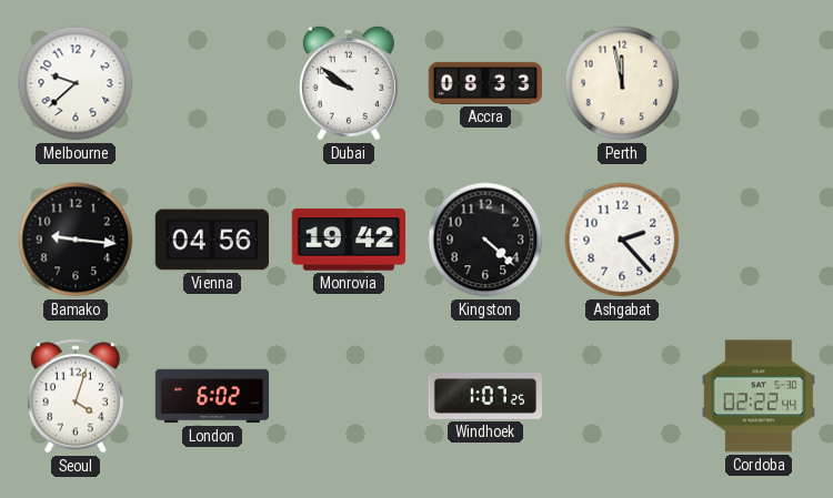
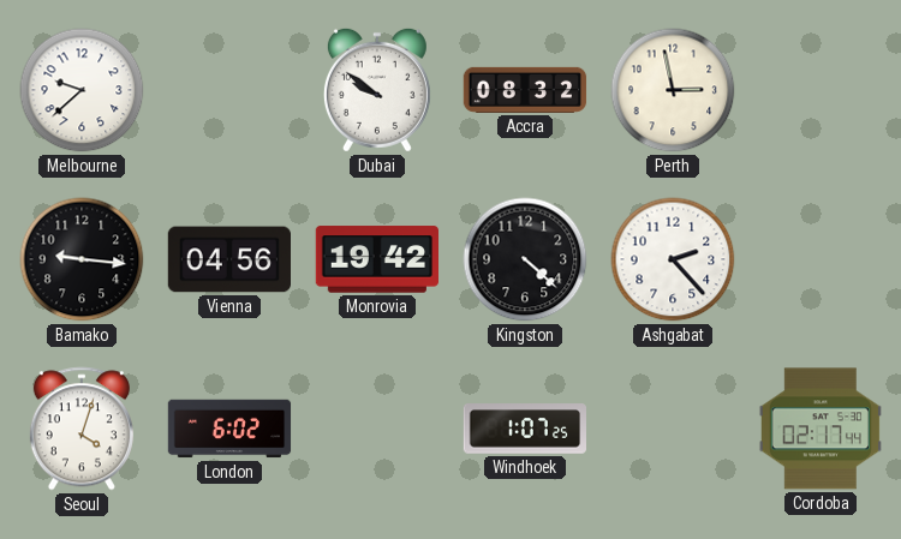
Accra: 08:33 -> 08:32
Perth: 11:58 -> 2:58
Cordoba: 02:22 -> 02:17
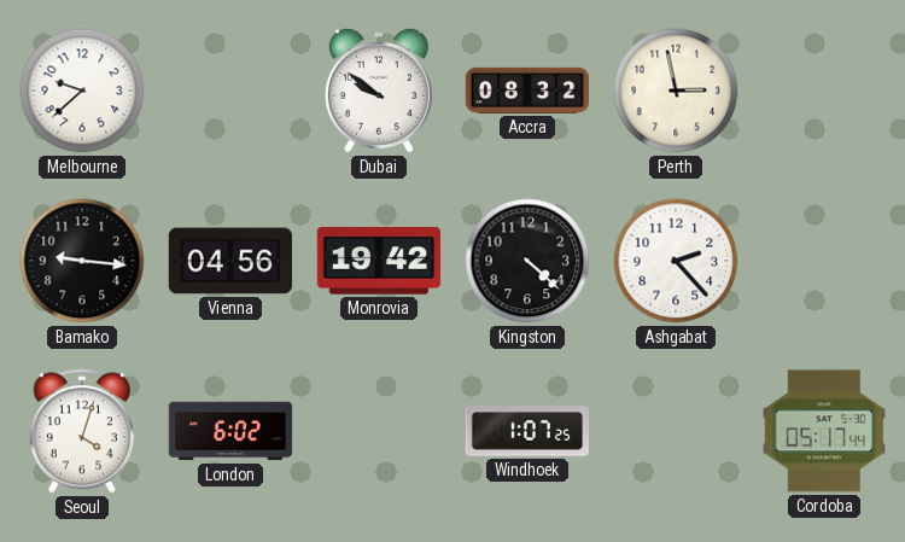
Cordoba: 02:17 -> 05:17
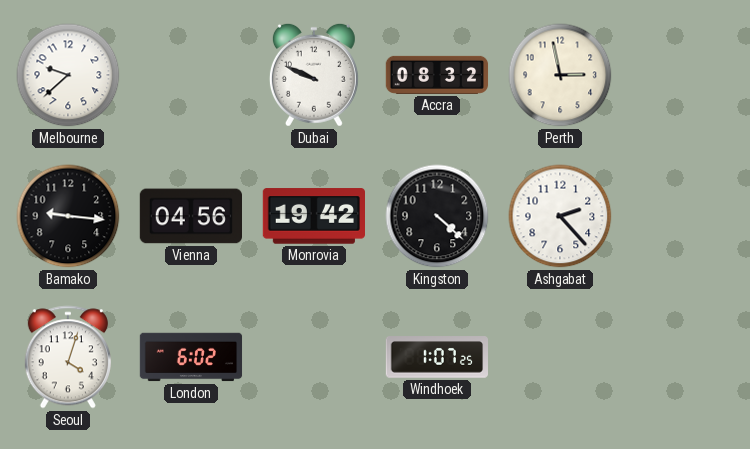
Dubai: 9:51 -> 9:49
Cordoba: 05:17 -> none
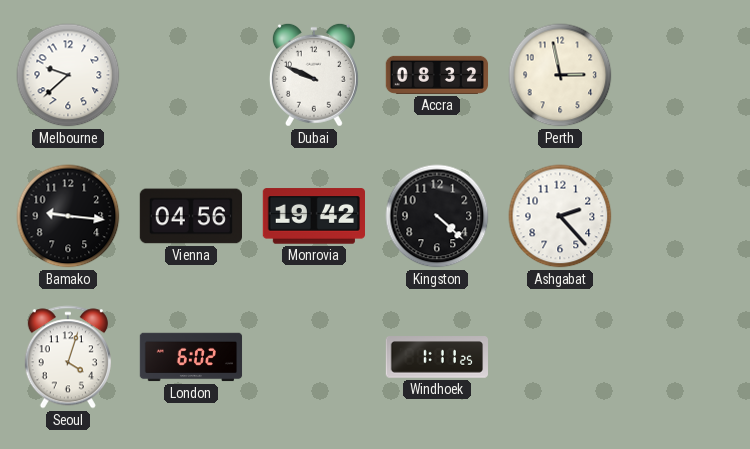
Windhoek: 1:07 -> 1:11
